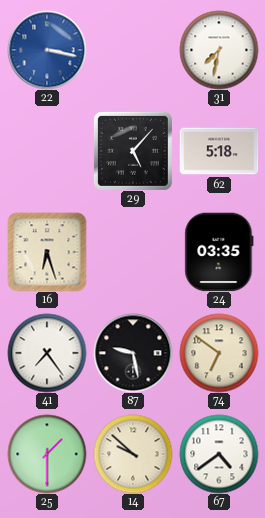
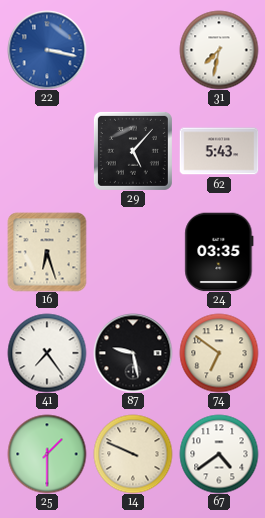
62: 5:18 -> 5:43
14: 9:52 -> 9:49
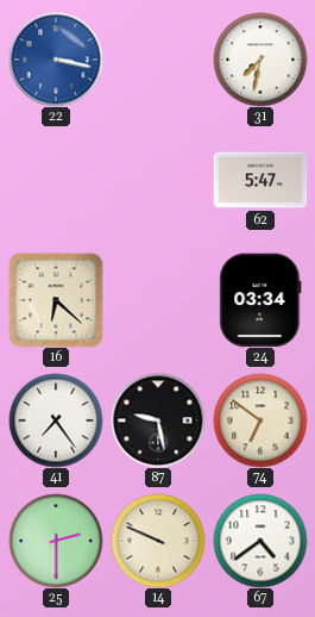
29: 5:07 -> none
62: 5:43 -> 5:47
16: 6:27 -> 6:22
24: 03:35 -> 03:34
25: 1:30 -> 2:30
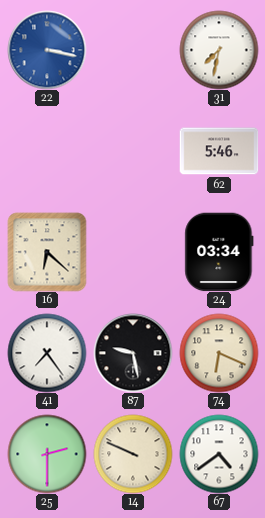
62: 5:47 -> 5:46
74: 6:51 -> 6:19
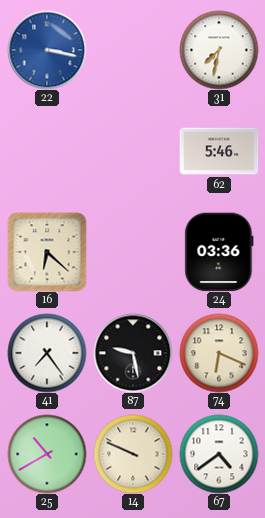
24: 03:34 -> 03:36
25: 2:30 -> 10:40
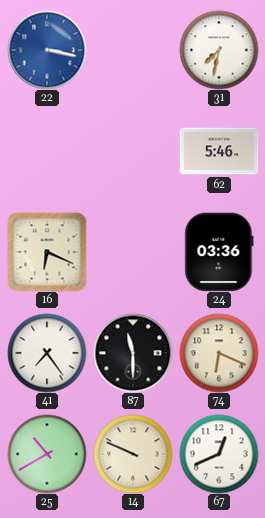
16: 6:22 -> 6:19
87: 9:28 -> 11:30
67: 4:39 -> 12:41
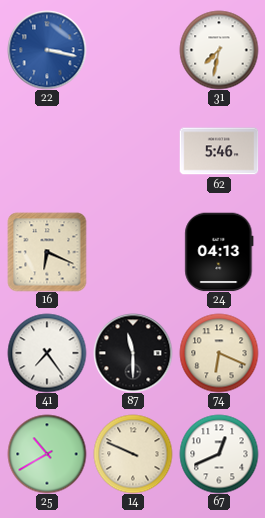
24: 03:36 -> 04:13
